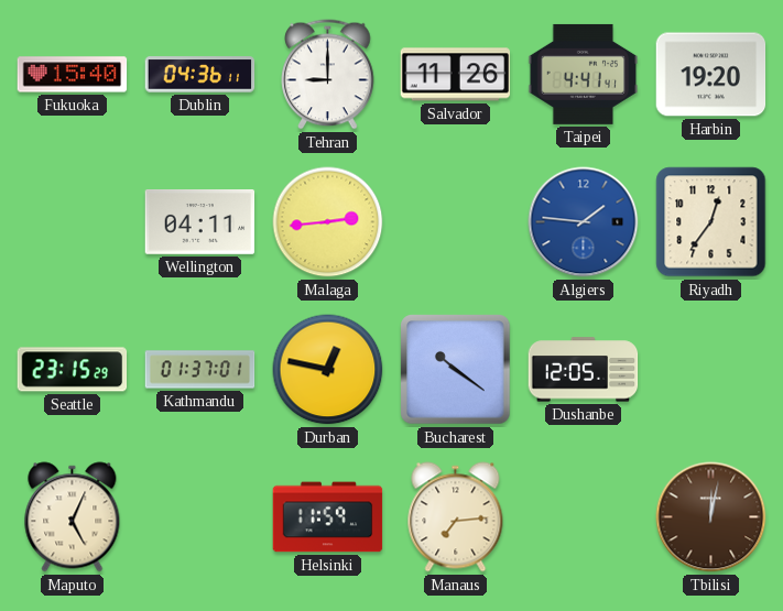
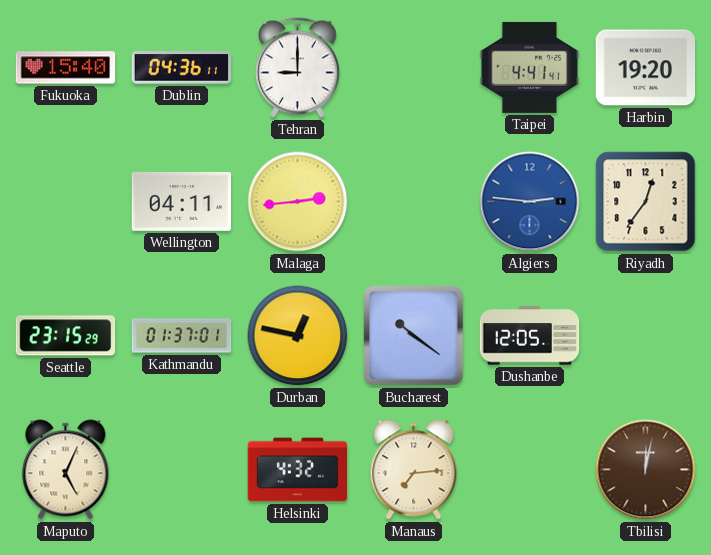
Salvador: 11:26 -> none
Algiers: 1:46 -> 2:46
Helsinki: 11:59 -> 4:32
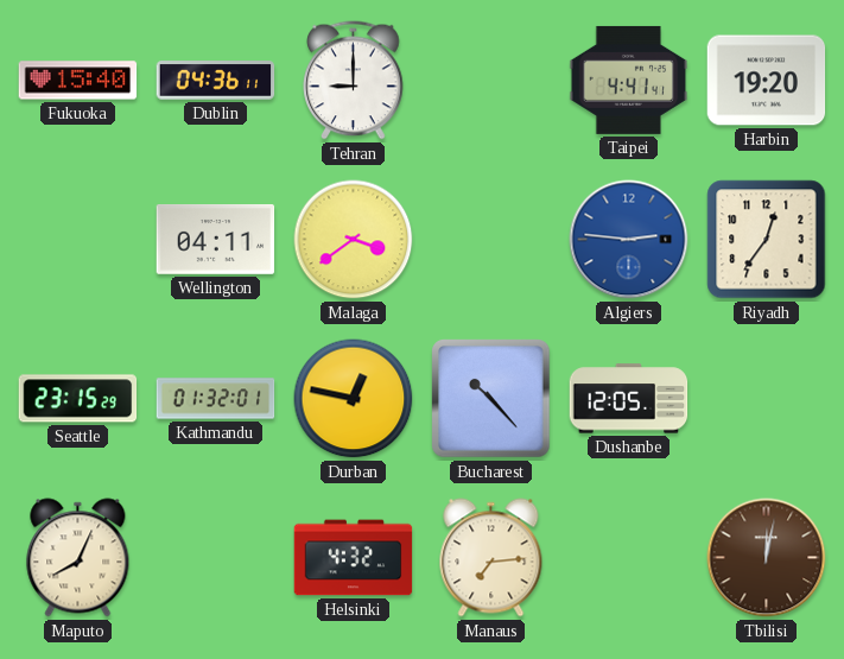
Malaga: 2:44 -> 3:39
Kathmandu: 01:37 -> 01:32
Bucharest: 10:21 -> 10:23
Maputo: 5:04 -> 8:04
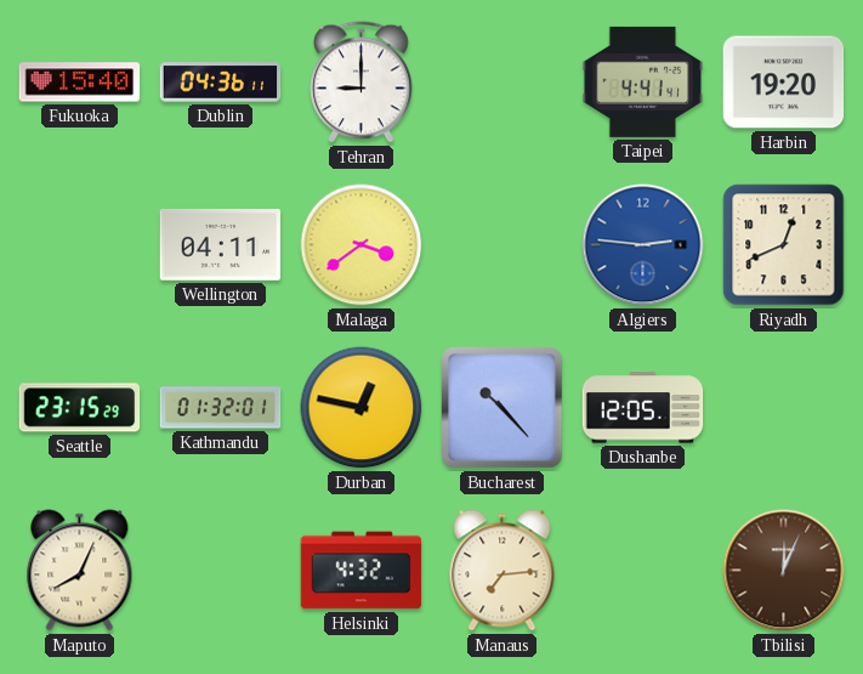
Riyadh: 12:36 -> 12:41
Tbilisi: 12:02 -> 12:04
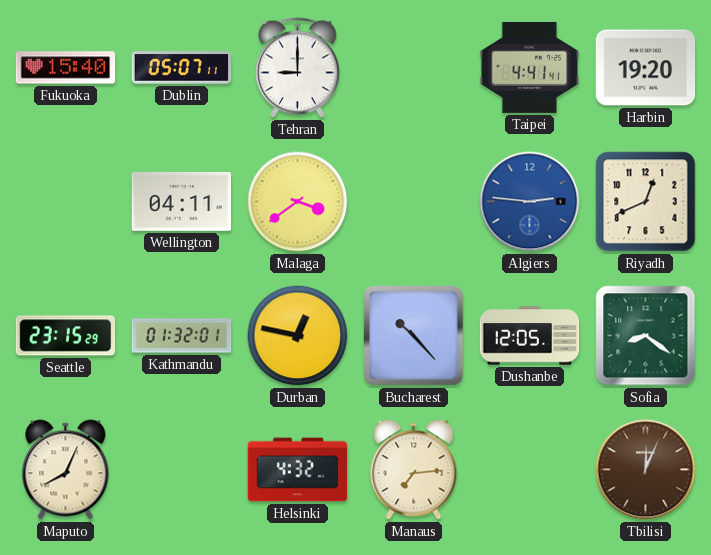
Dublin: 04:36 -> 05:07
Sofia: none -> 8:21
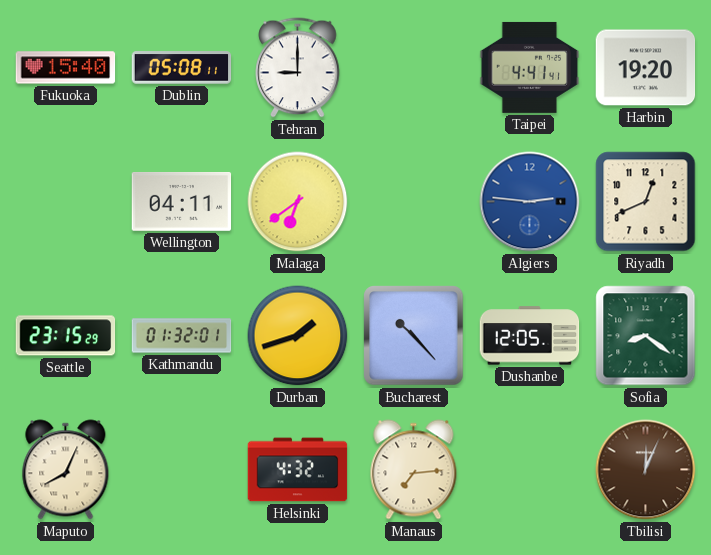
Dublin: 05:07 -> 05:08
Malaga: 3:39 -> 6:39
Durban: 12:47 -> 1:42
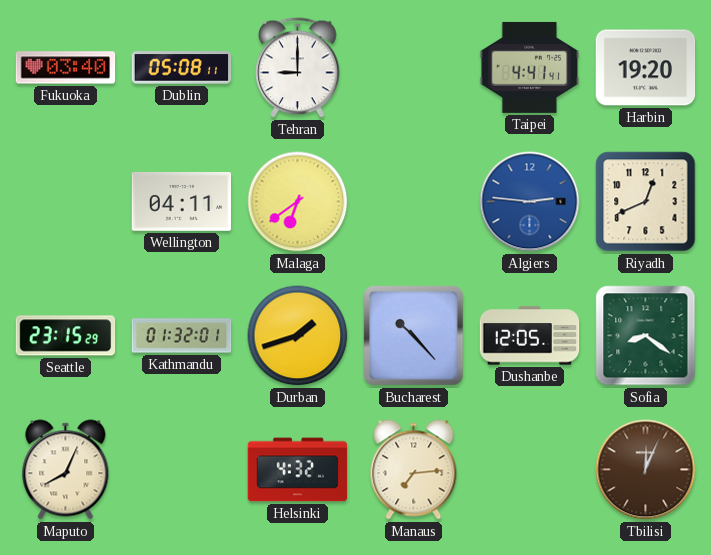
Fukuoka: 15:40 -> 03:40
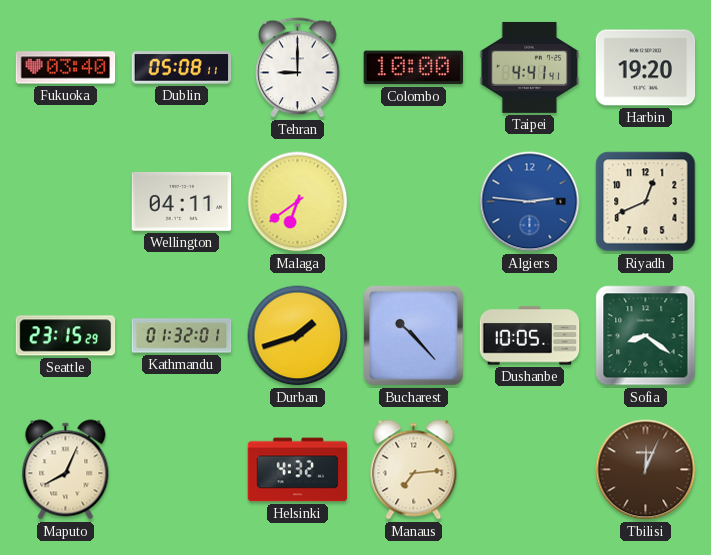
Colombo: none -> 10:00
Dushanbe: 12:05 -> 10:05
